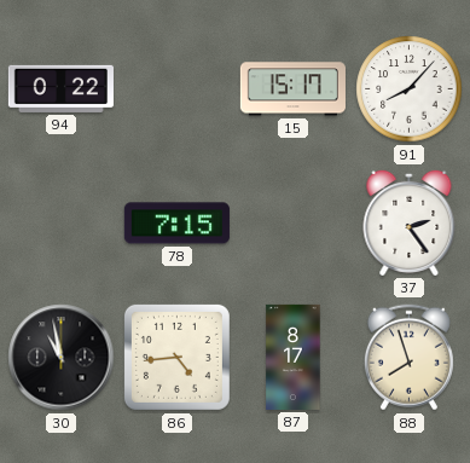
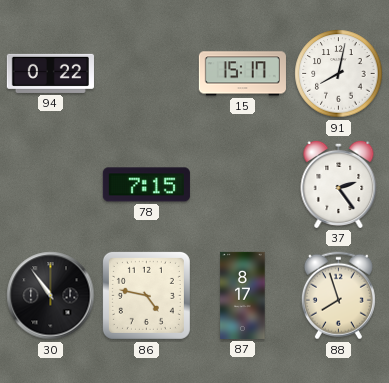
91: 8:07 -> 8:02
30: 10:58 -> 10:54
86: 4:44 -> 4:47
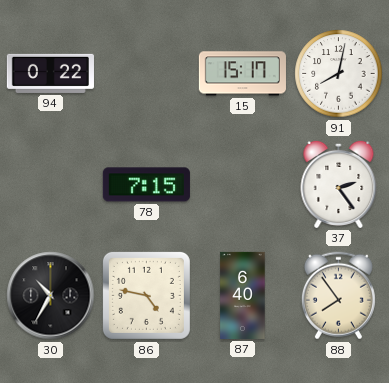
30: 10:54 -> 10:35
87: 8:17 -> 6:40
88: 7:57 -> 7:54
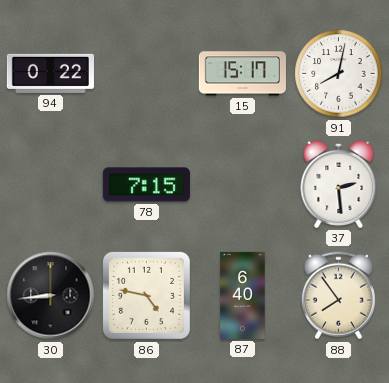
37: 2:24 -> 2:29
30: 10:35 -> 8:44
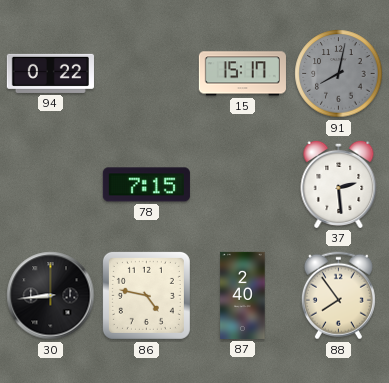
91 dial: white -> grey
87: 6:40 -> 2:40
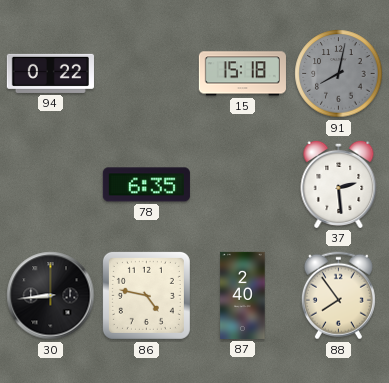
15: 15:17 -> 15:18
78: 7:15 -> 6:35
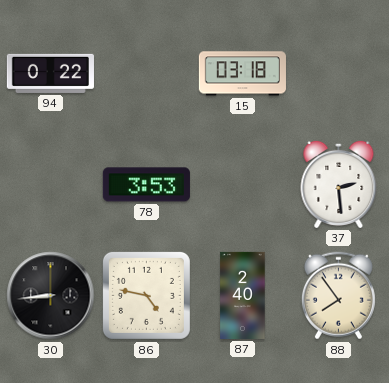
15: 15:18 -> 03:18
91: 8:02 -> none
78: 6:35 -> 3:53
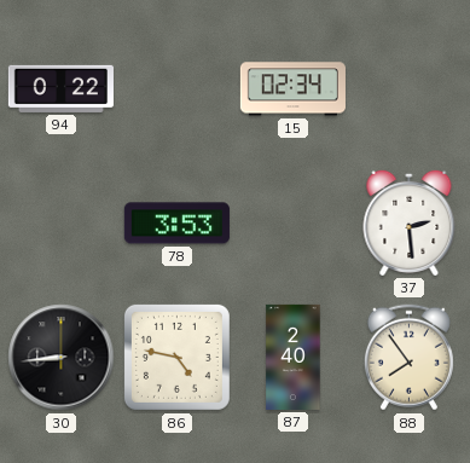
15: 03:18 -> 02:34
